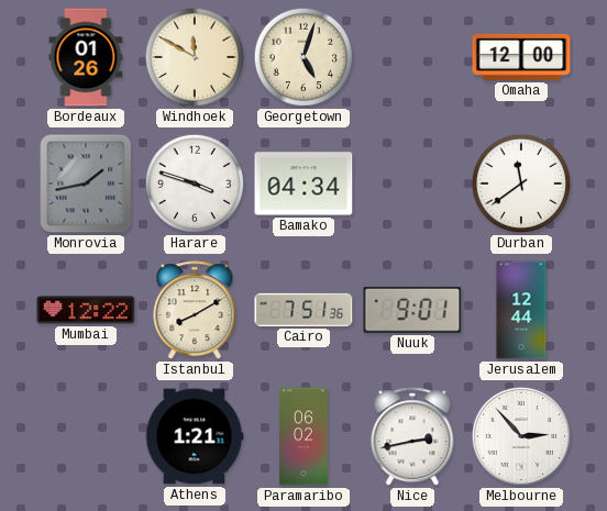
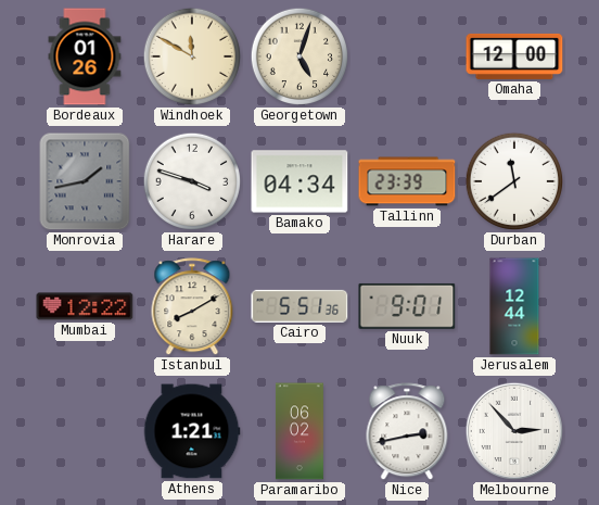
Tallinn: none -> 23:39
Cairo: 7:51 -> 5:51
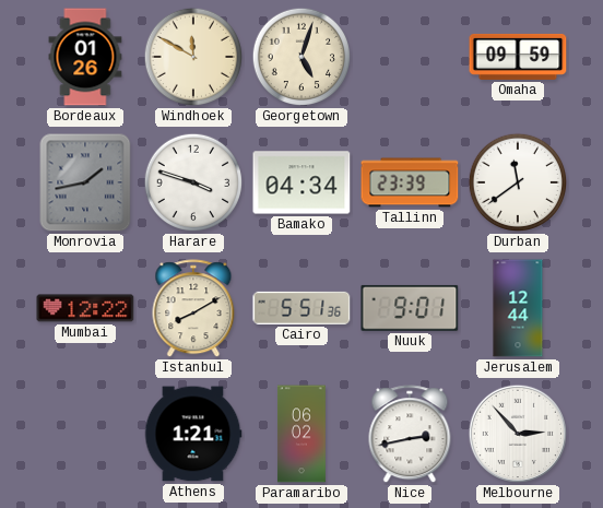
Omaha: 12:00 -> 09:59
